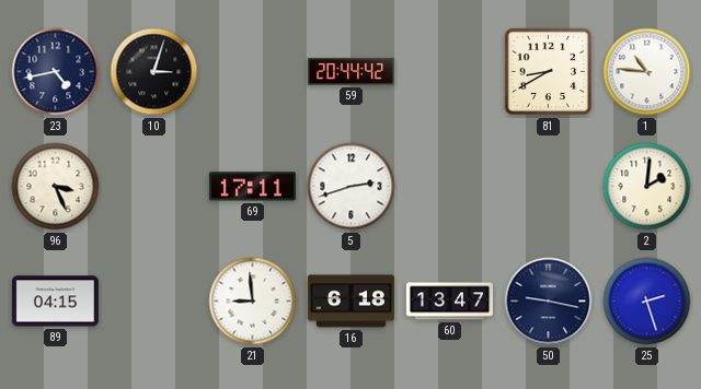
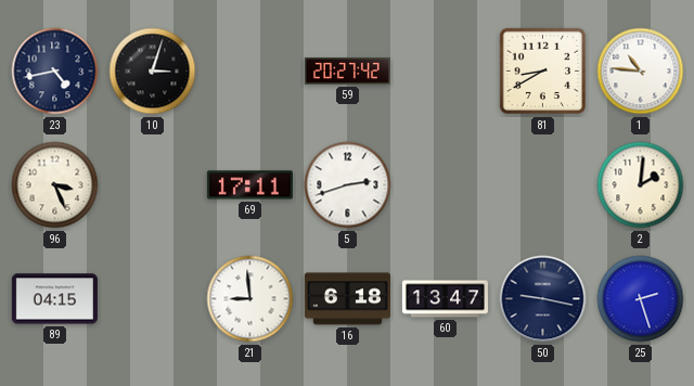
59: 20:44 -> 20:27
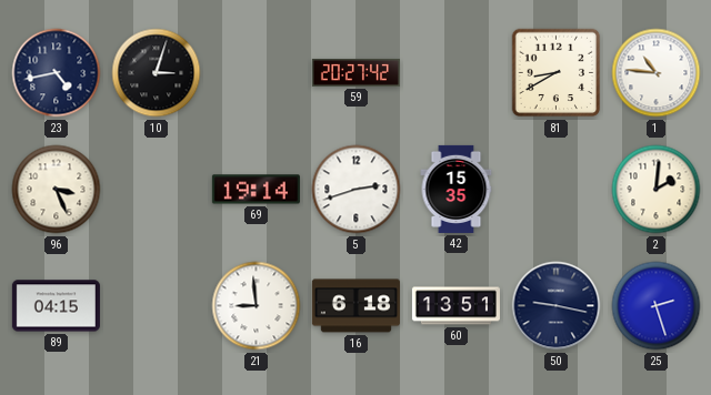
69: 17:11 -> 19:14
42: none -> 15:35
60: 13:47 -> 13:51
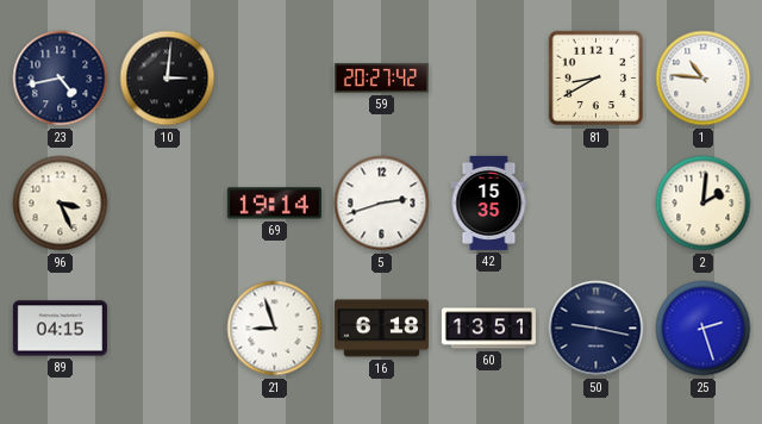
10: 3:03 -> 3:01
21: 8:59 -> 8:57
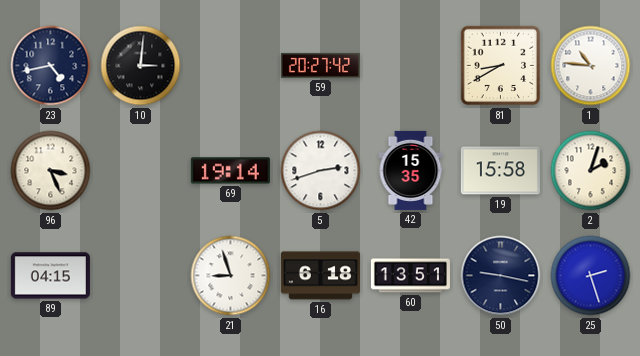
19: none -> 15:58
2: 2:01 -> 2:03
